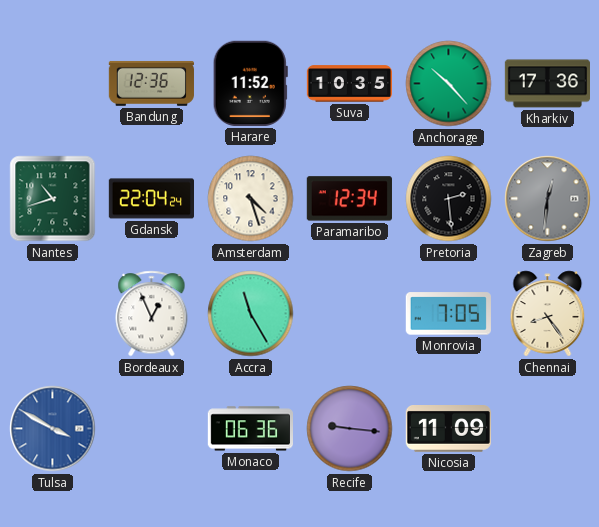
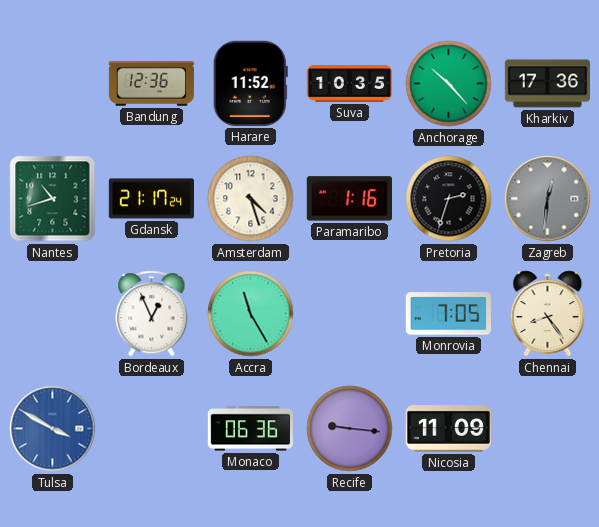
Gdansk: 22:04 -> 21:17
Paramaribo: 12:34 -> 1:16
Pretoria: 2:29 -> 2:33
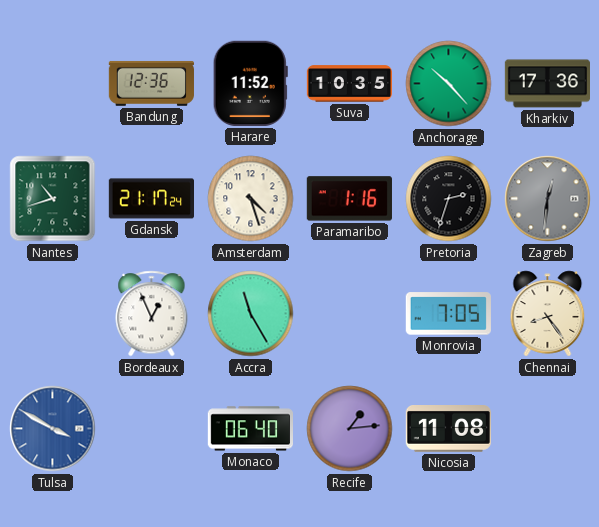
Monaco: 06:36 -> 06:40
Recife: 9:16 -> 1:14
Nicosia: 11:09 -> 11:08
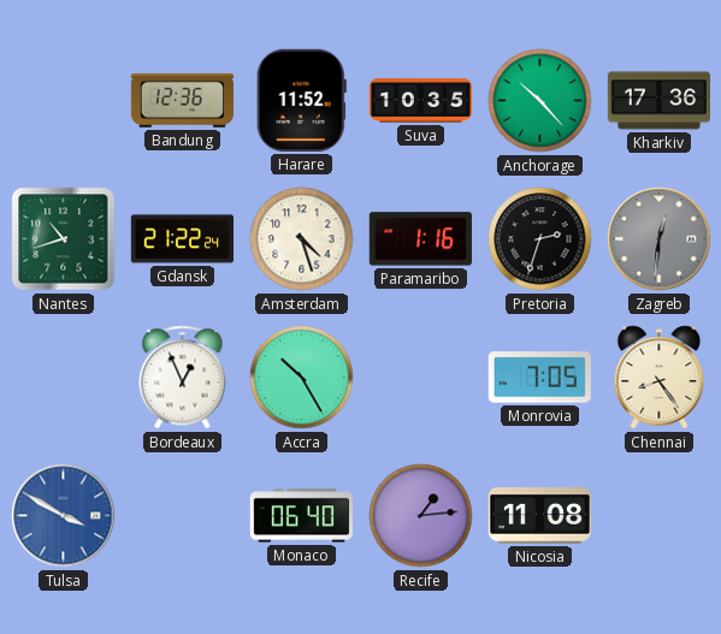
Gdansk: 21:17 -> 21:22
Accra: 11:25 -> 10:25
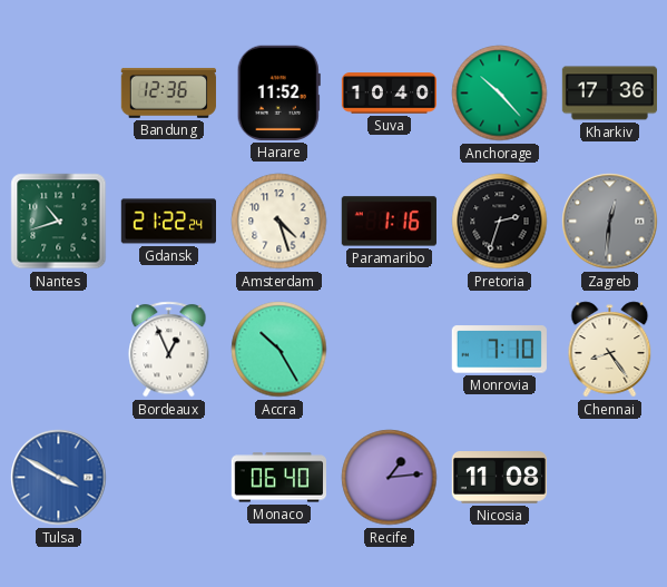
Suva: 10:35 -> 10:40
Monrovia: 7:05 -> 7:10
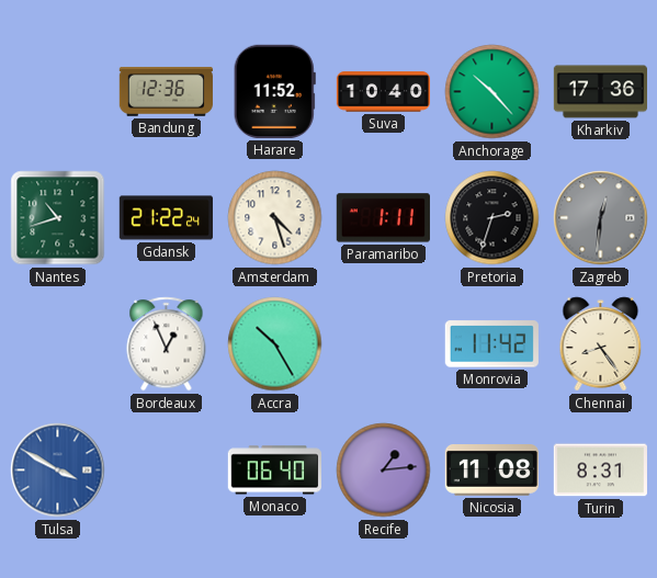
Paramaribo: 1:16 -> 1:11
Monrovia: 7:10 -> 11:42
Turin: none -> 8:31
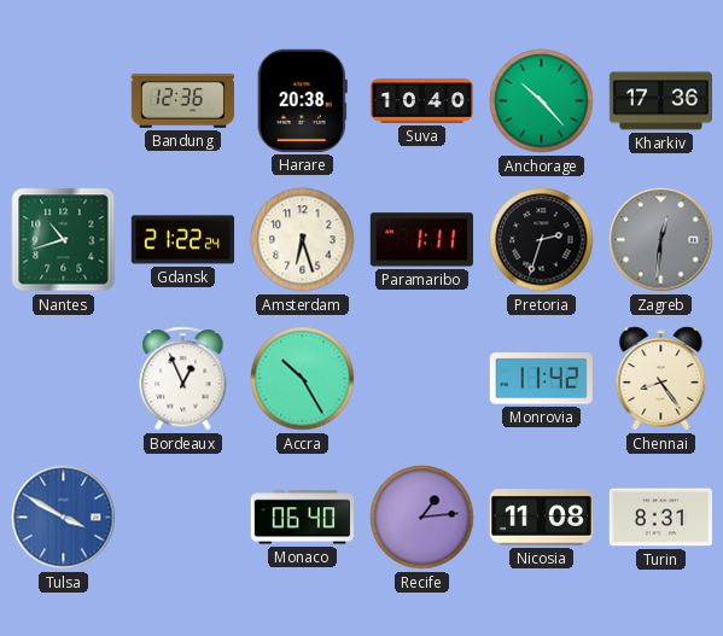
Harare: 11:52 -> 20:38
Amsterdam: 4:27 -> 6:27
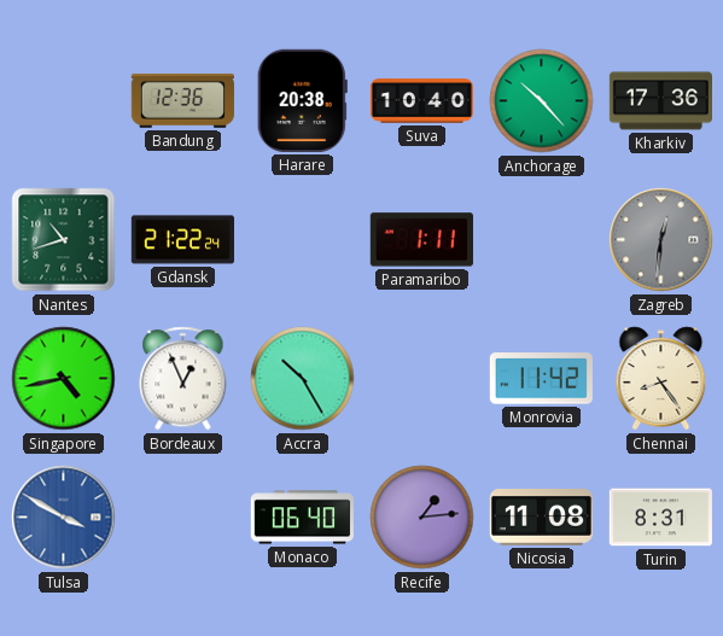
Amsterdam: 6:27 -> none
Pretoria: 2:33 -> none
Singapore: none -> 4:43
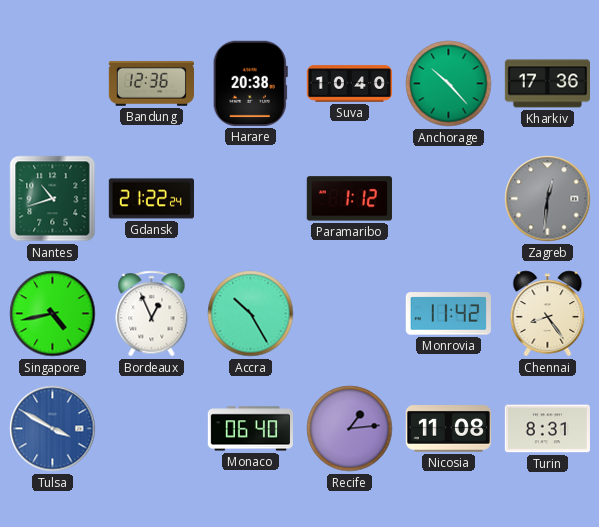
Paramaribo: 1:11 -> 1:12
